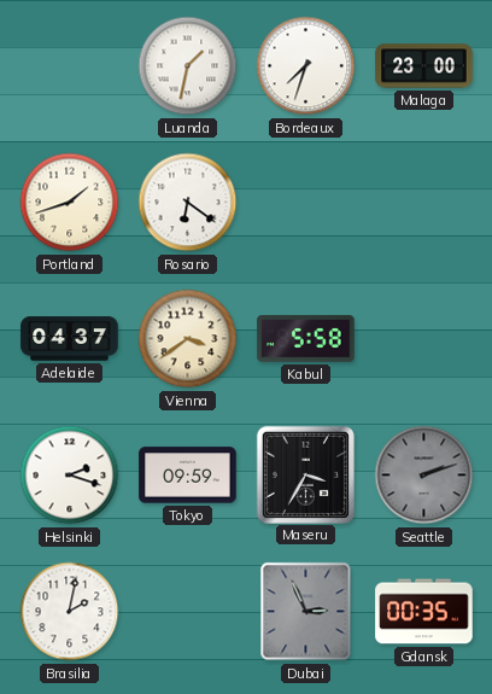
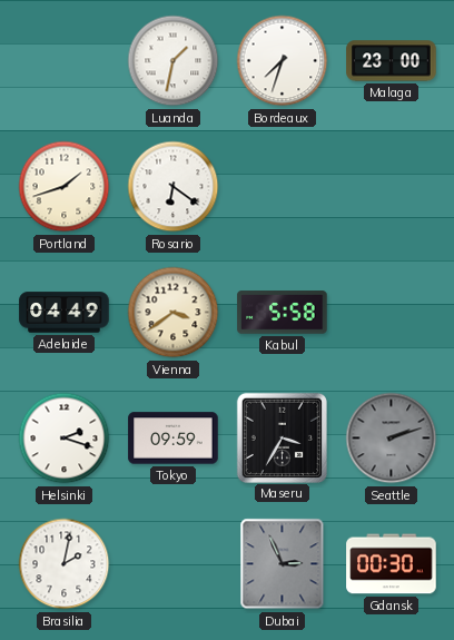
Adelaide: 04:37 -> 04:49
Gdansk: 00:35 -> 00:30
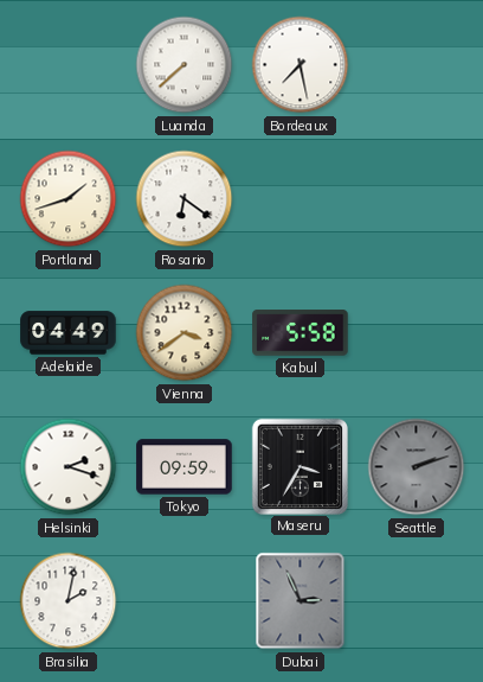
Luanda: 1:32 -> 7:38
Bordeaux: 7:33 -> 7:28
Malaga: 23:00 -> none
Gdansk: 00:30 -> none
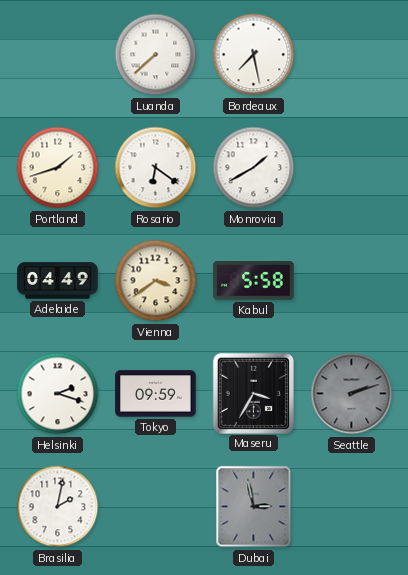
Monrovia: none -> 1:40
Dubai: 2:56 -> 2:58
